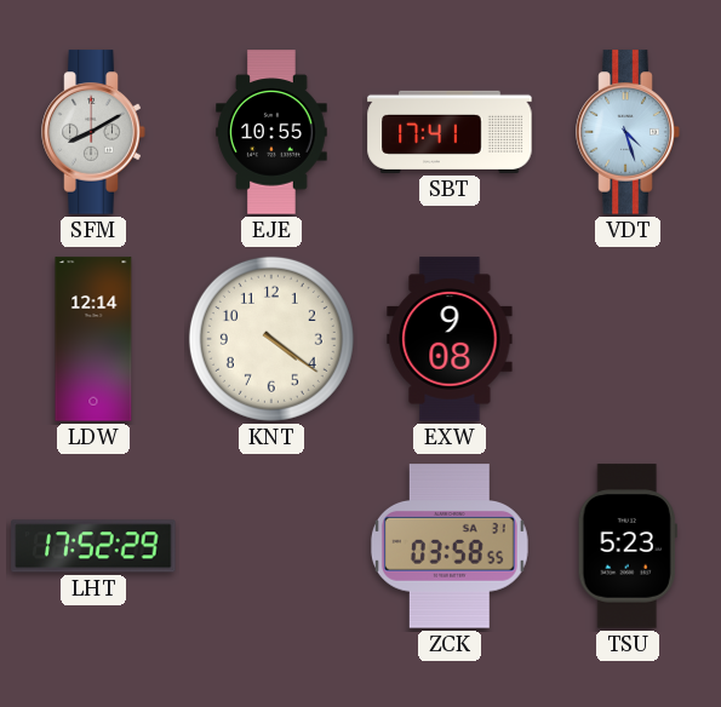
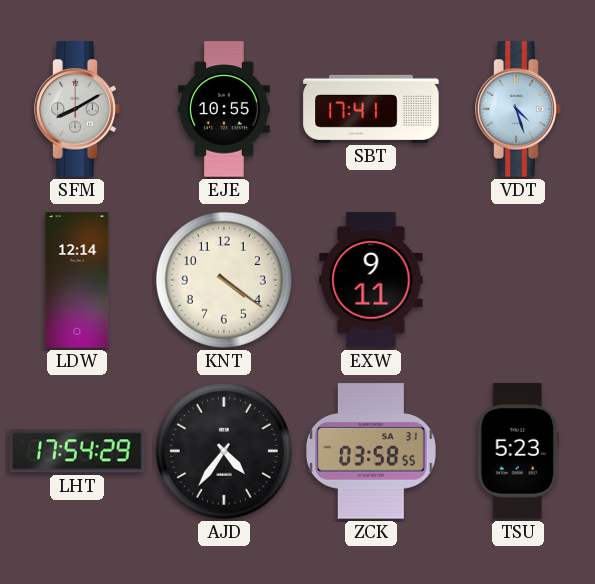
EXW: 9:08 -> 9:11
LHT: 17:52 -> 17:54
AJD: none -> 4:36
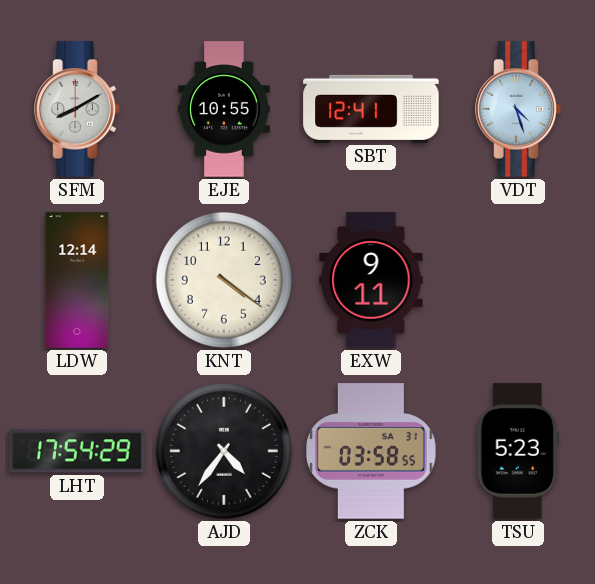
SBT: 17:41 -> 12:41
